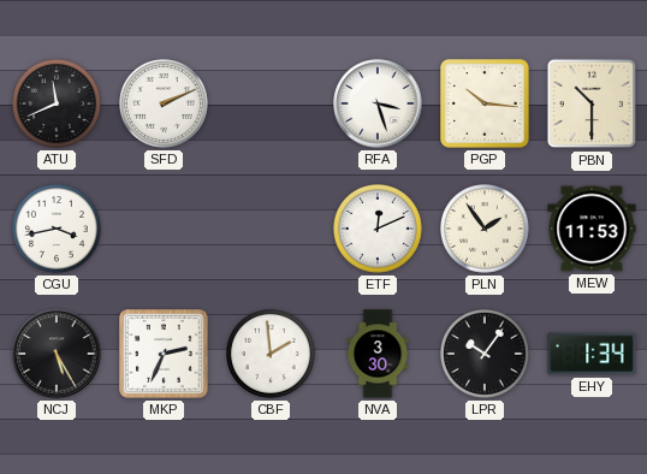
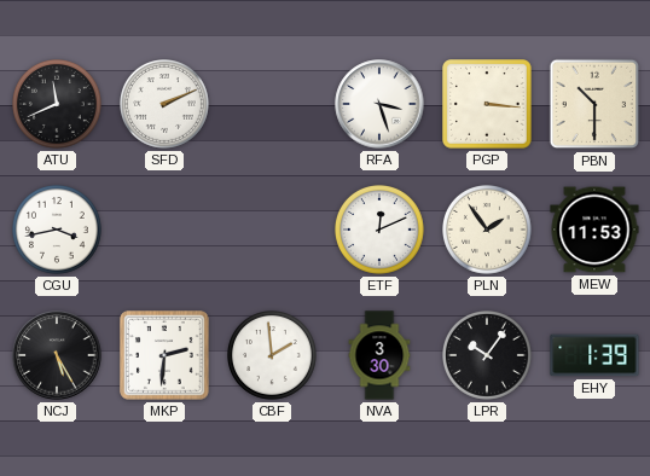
PGP: 10:16 -> 3:16
MKP: 2:34 -> 2:31
EHY: 1:34 -> 1:39
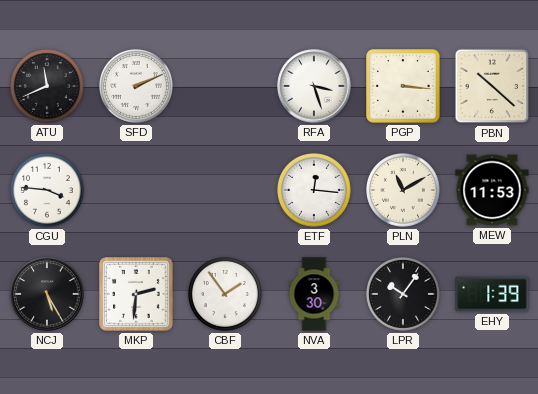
PBN: 10:30 -> 10:22
CGU: 3:43 -> 3:46
ETF: 12:11 -> 12:16
PLN: 1:54 -> 11:10
CBF: 1:59 -> 1:54
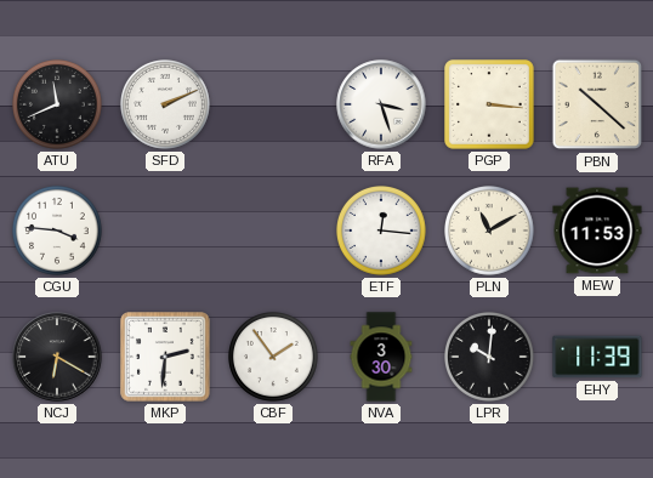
NCJ: 5:25 -> 6:20
LPR: 10:06 -> 10:01
EHY: 1:39 -> 11:39
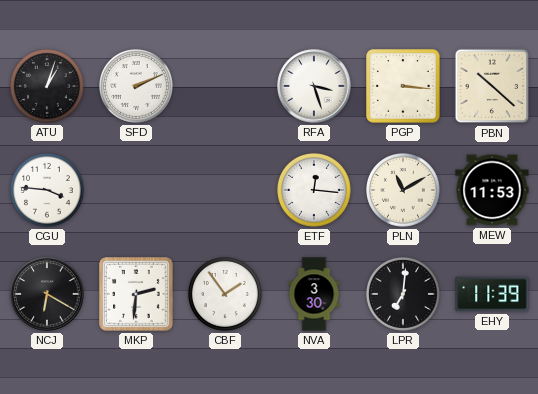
ATU: 11:41 -> 1:03
LPR: 10:01 -> 7:01
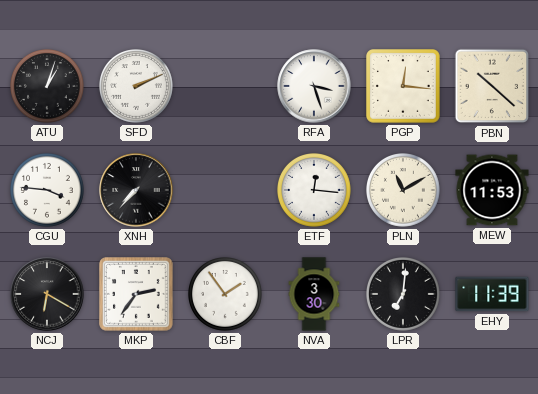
PGP: 3:16 -> 12:16
XNH: none -> 7:37
MKP: 2:31 -> 2:36
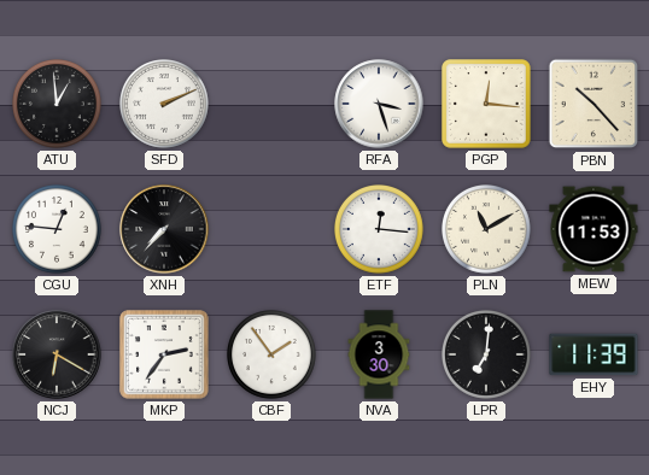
ATU: 1:03 -> 12:59
PBN: 10:22 -> 10:23
CGU: 3:46 -> 12:46
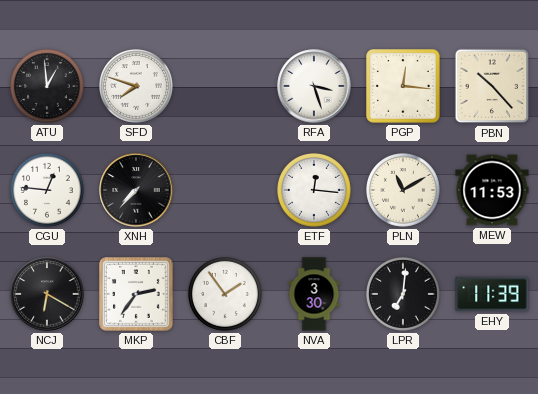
SFD: 2:11 -> 7:48
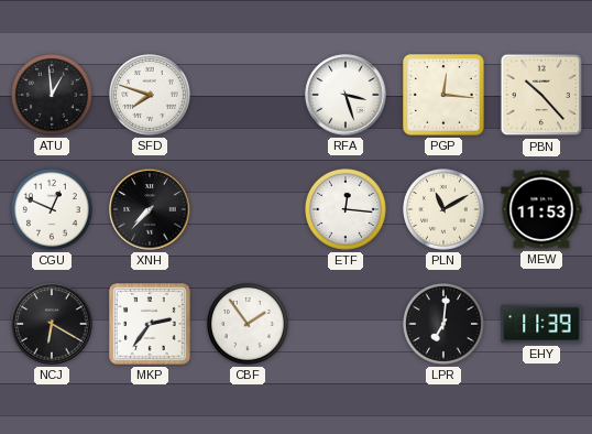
CGU: 12:46 -> 12:49
NVA: 3:30 -> none
